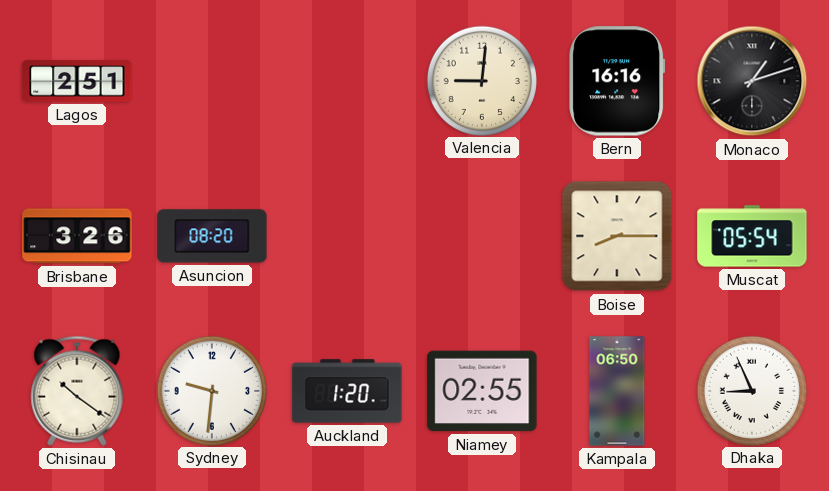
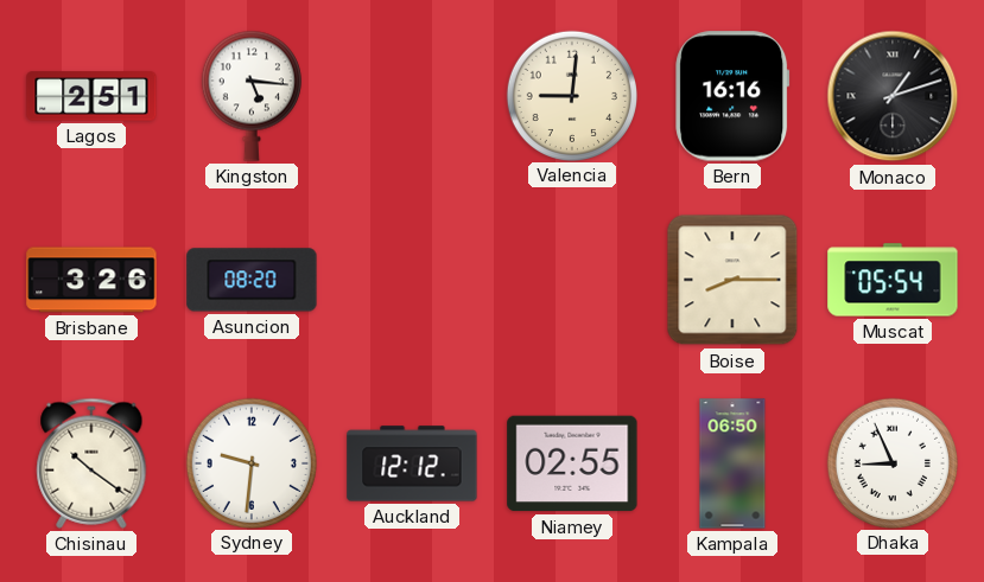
Kingston: none -> 5:16
Auckland: 1:20 -> 12:12
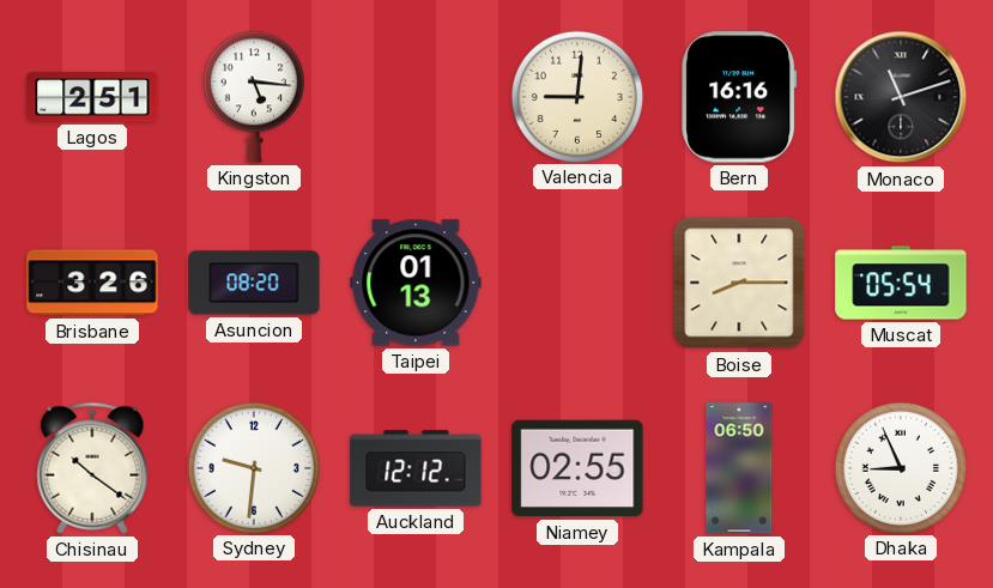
Monaco: 1:12 -> 11:12
Taipei: none -> 01:13
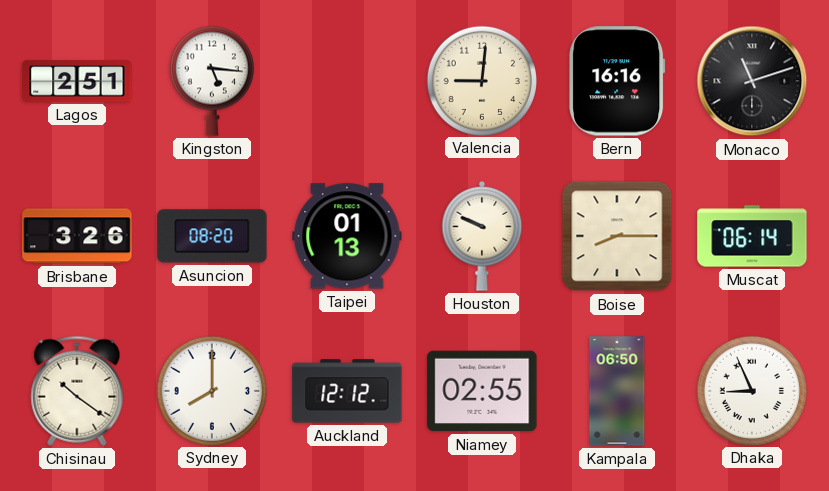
Houston: none -> 9:49
Muscat: 05:54 -> 06:14
Sydney: 9:31 -> 8:00
